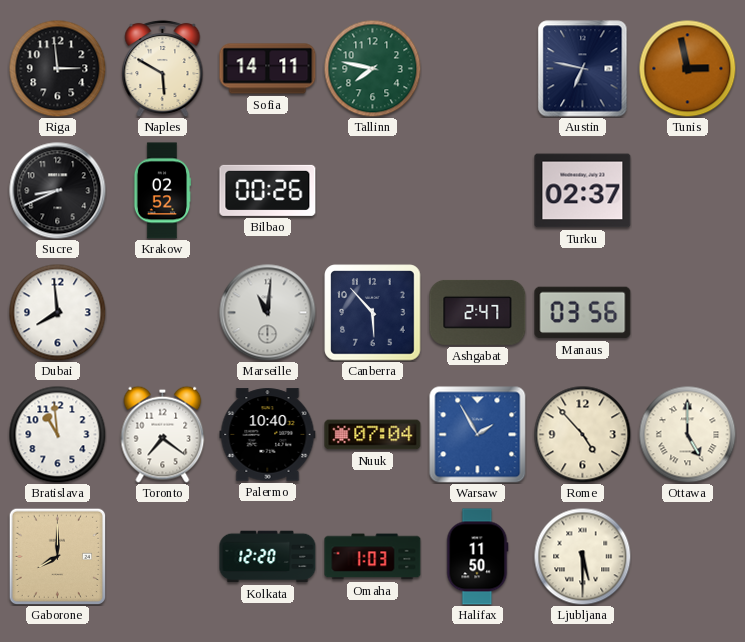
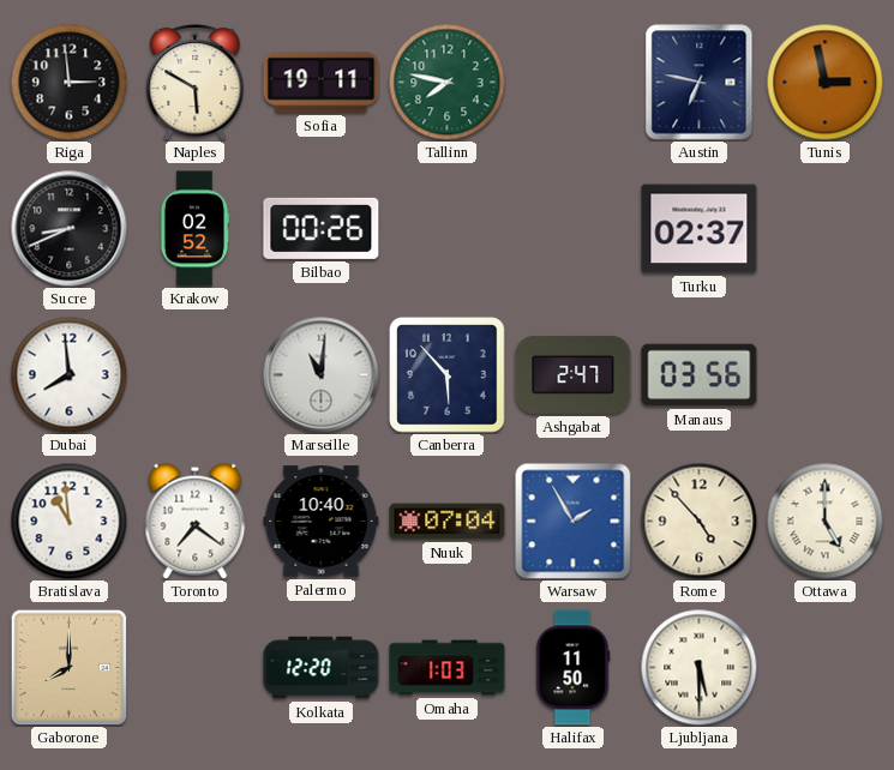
Sofia: 14:11 -> 19:11
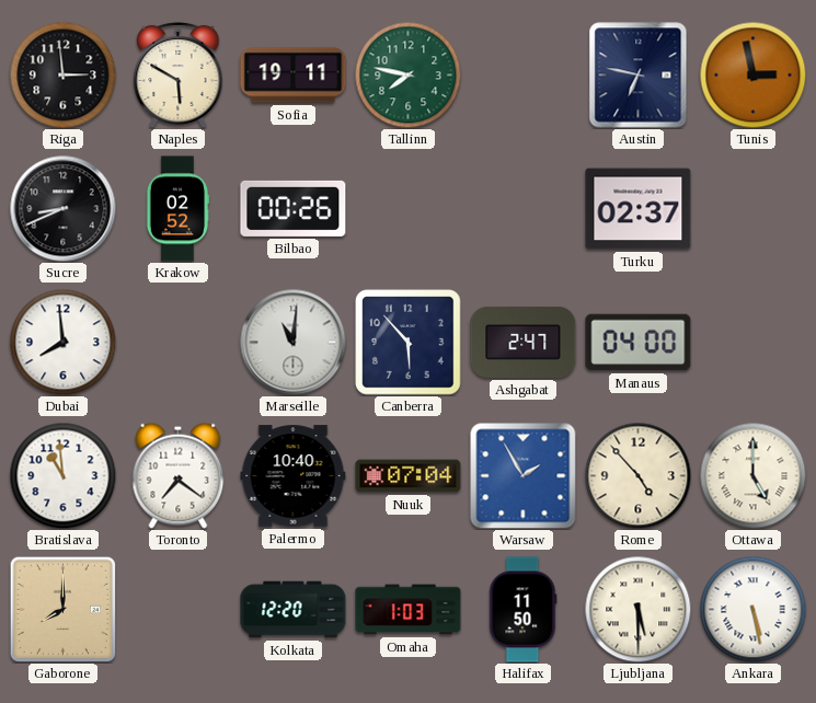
Manaus: 03:56 -> 04:00
Ankara: none -> 5:28
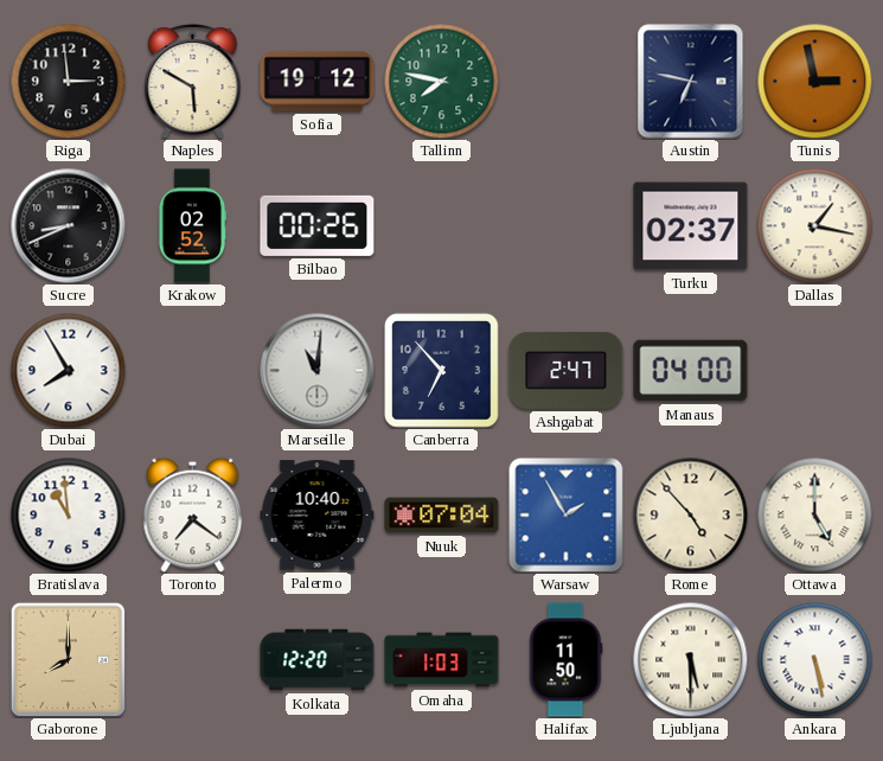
Sofia: 19:11 -> 19:12
Dallas: none -> 1:17
Dubai: 7:59 -> 7:55
Canberra: 5:53 -> 6:53
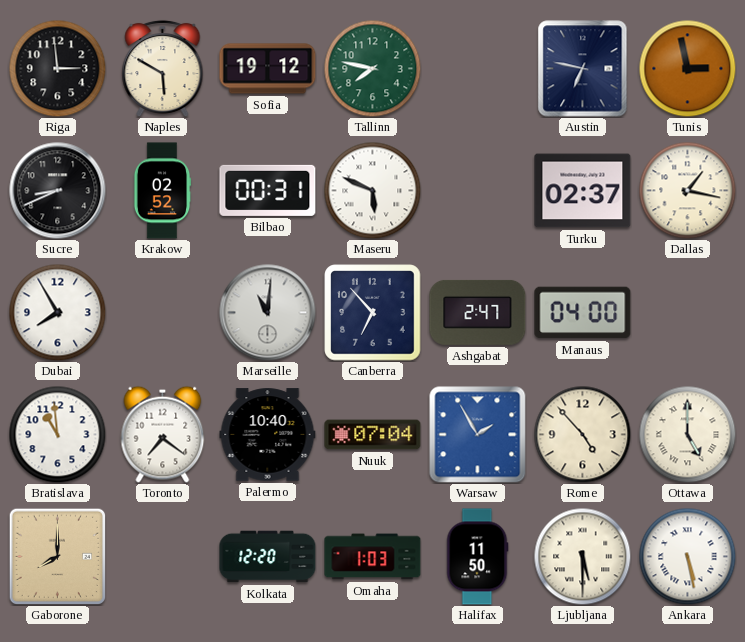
Bilbao: 00:26 -> 00:31
Maseru: none -> 5:49
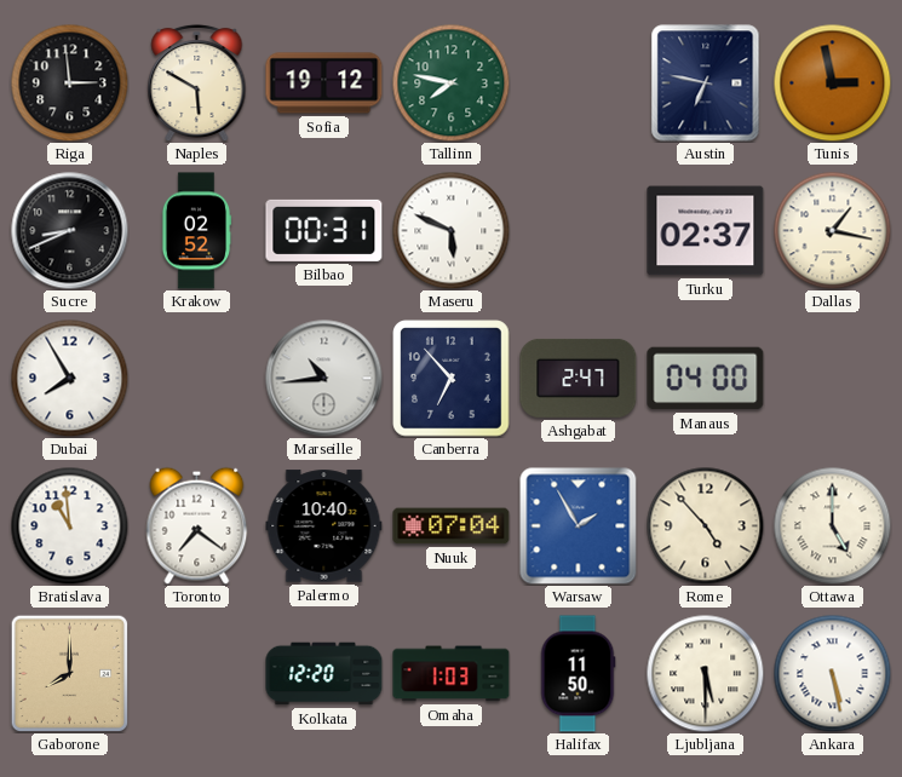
Marseille: 11:01 -> 10:44
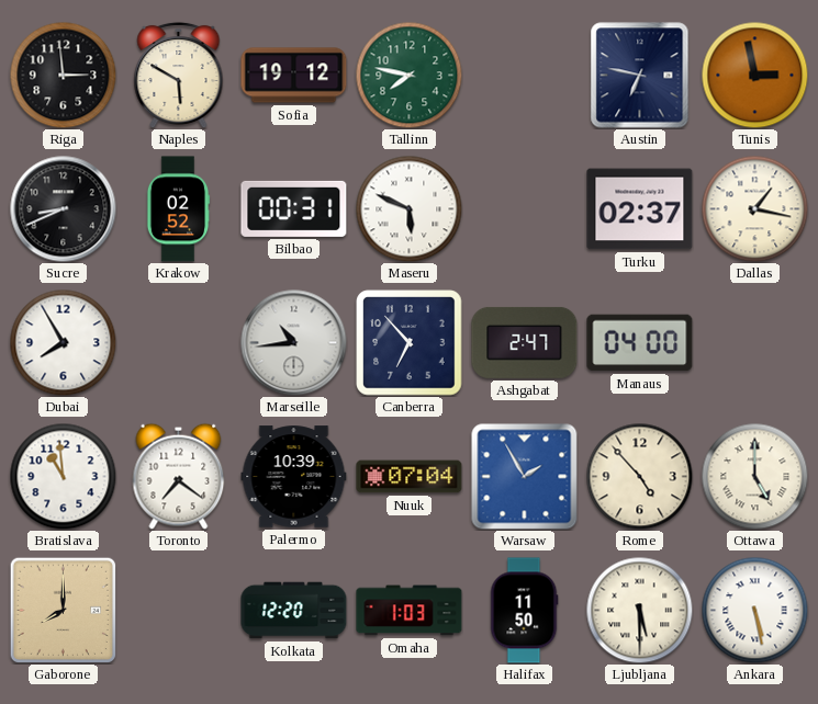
Palermo: 10:40 -> 10:39
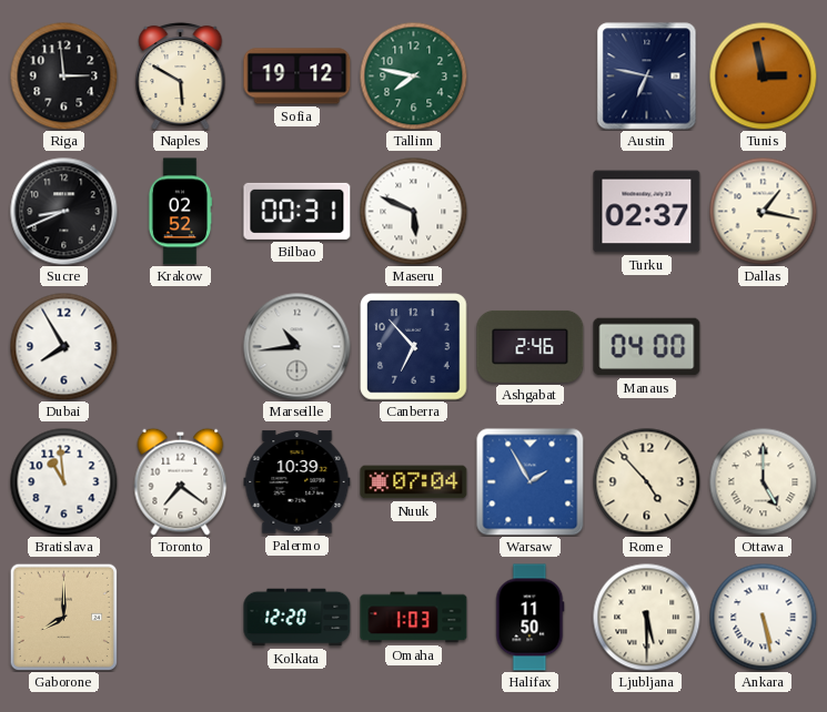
Ashgabat: 2:47 -> 2:46
